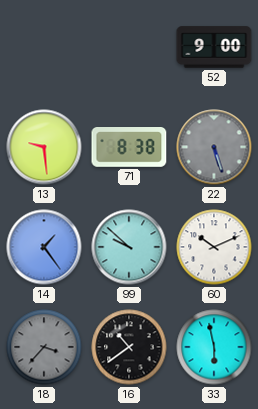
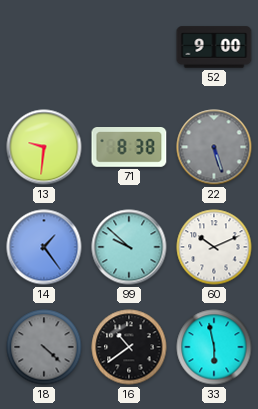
13: 9:29 -> 9:31
18: 3:37 -> 4:22
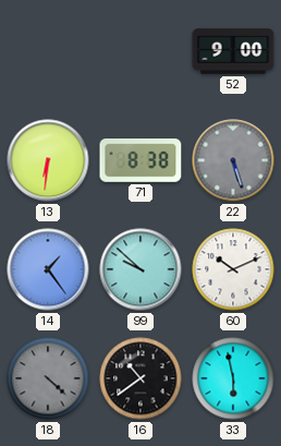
13: 9:31 -> 6:31
